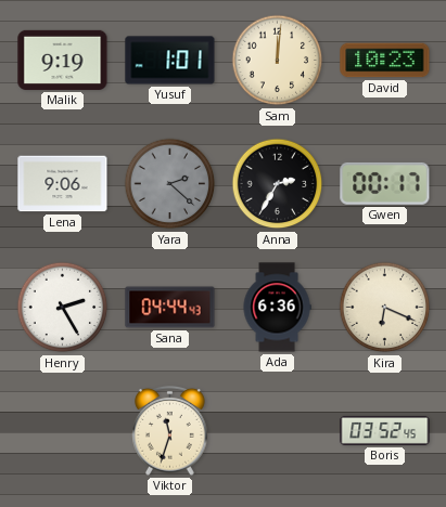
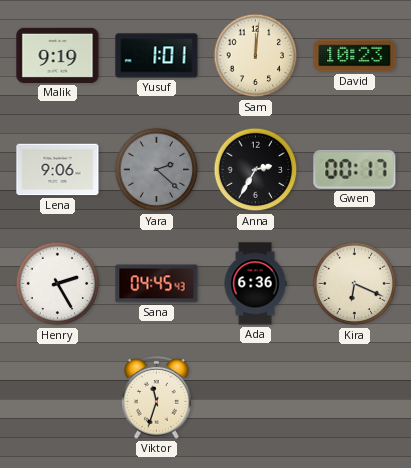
Sana: 04:44 -> 04:45
Boris: 03:52 -> none
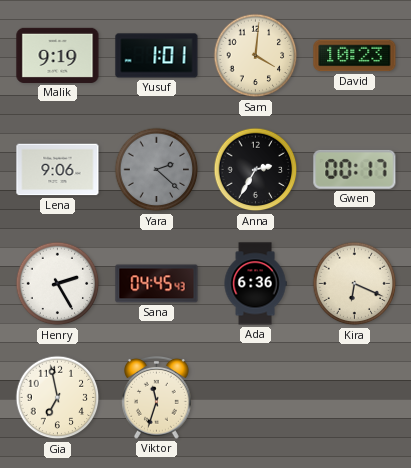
Sam: 12:01 -> 4:01
Gia: none -> 6:58
